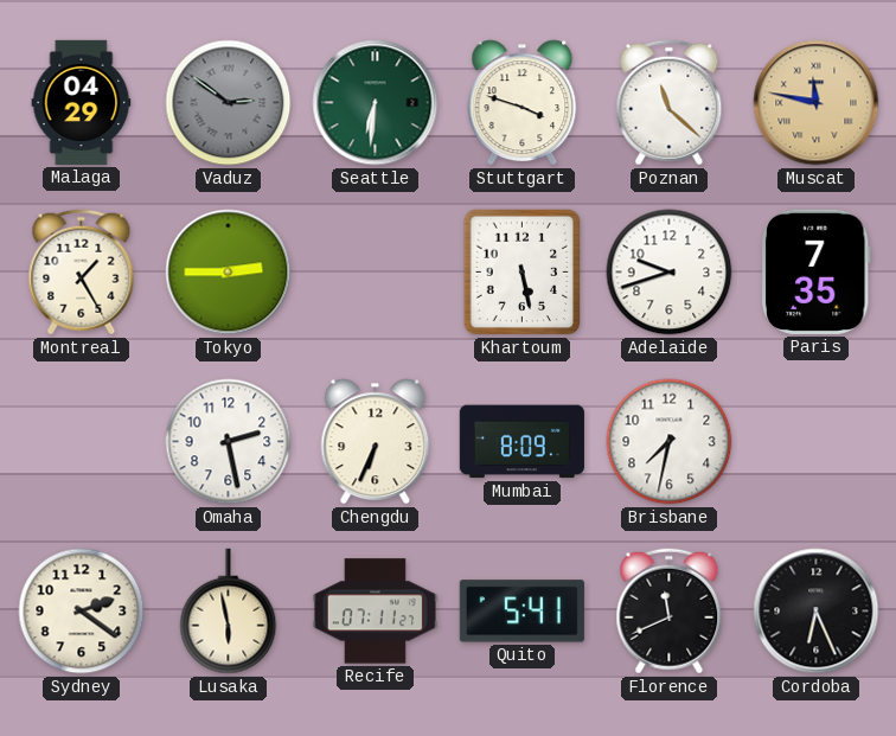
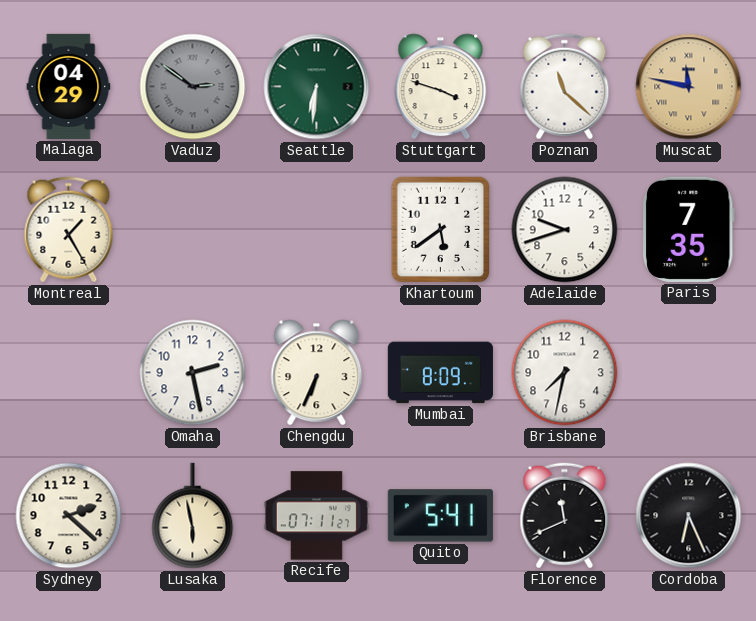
Tokyo: 2:45 -> none
Khartoum: 5:28 -> 5:39
Sydney: 2:21 -> 2:22
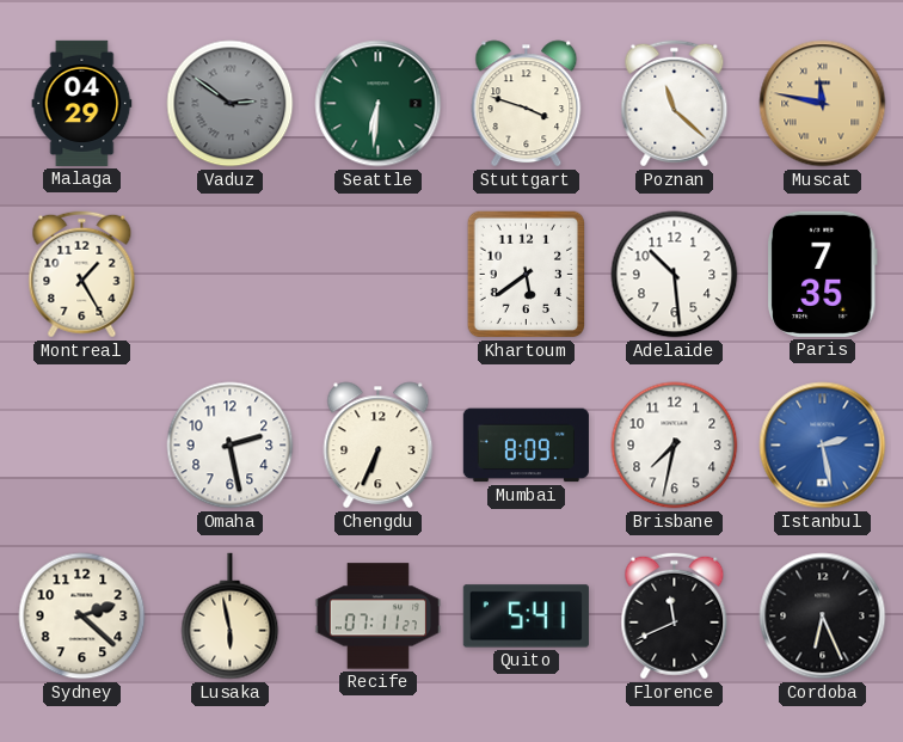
Adelaide: 9:42 -> 10:29
Istanbul: none -> 2:28
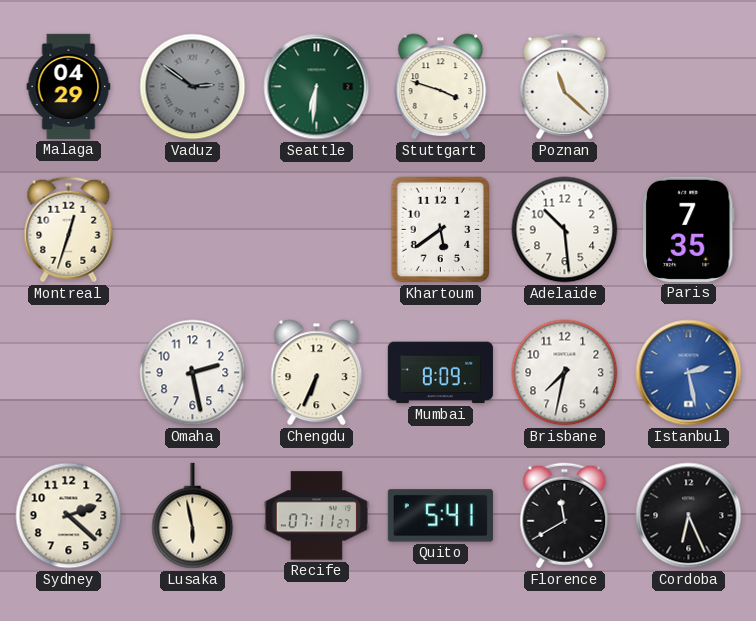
Muscat: 11:47 -> none
Montreal: 1:25 -> 12:33
Florence: 11:41 -> 11:40
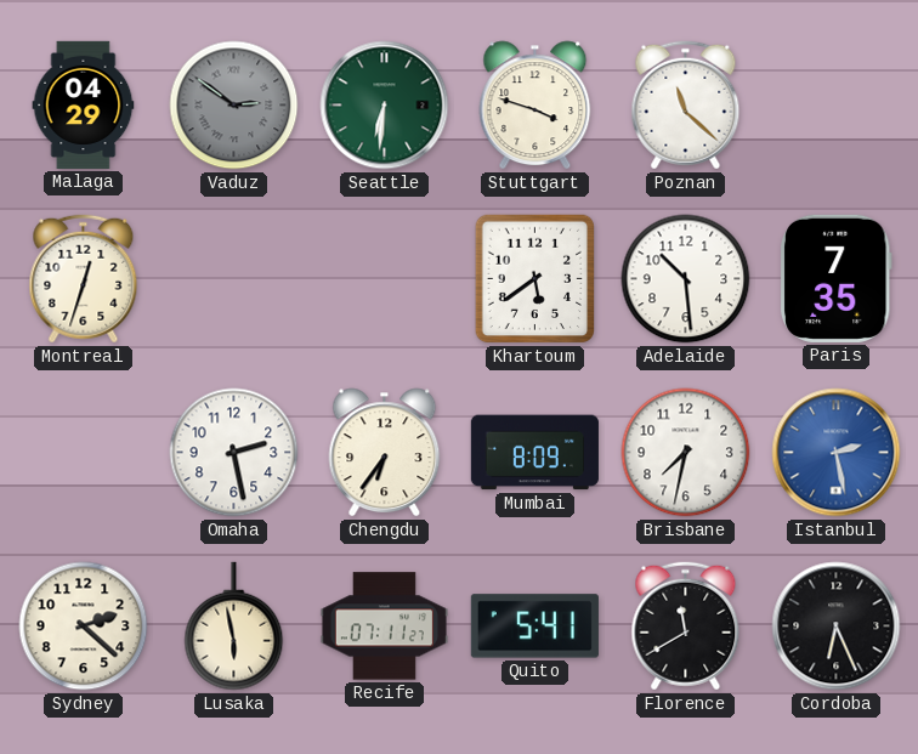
Chengdu: 6:34 -> 6:36
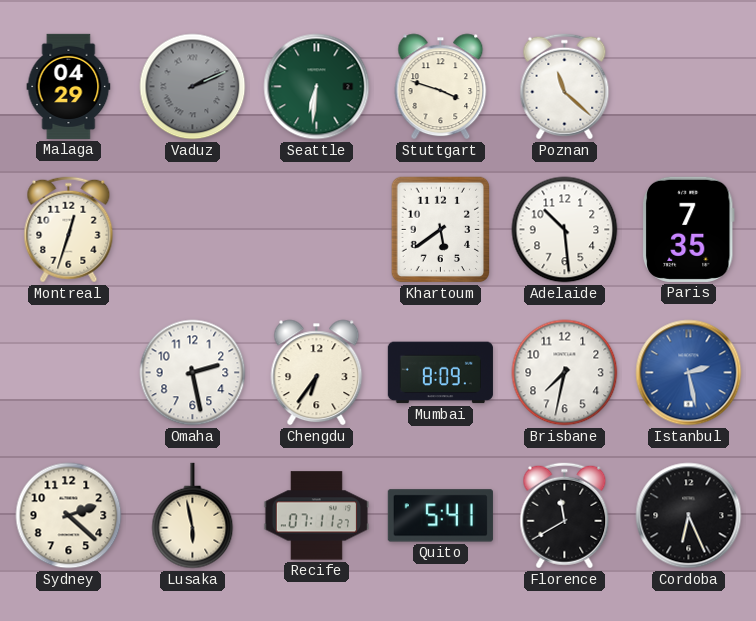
Vaduz: 2:51 -> 2:11
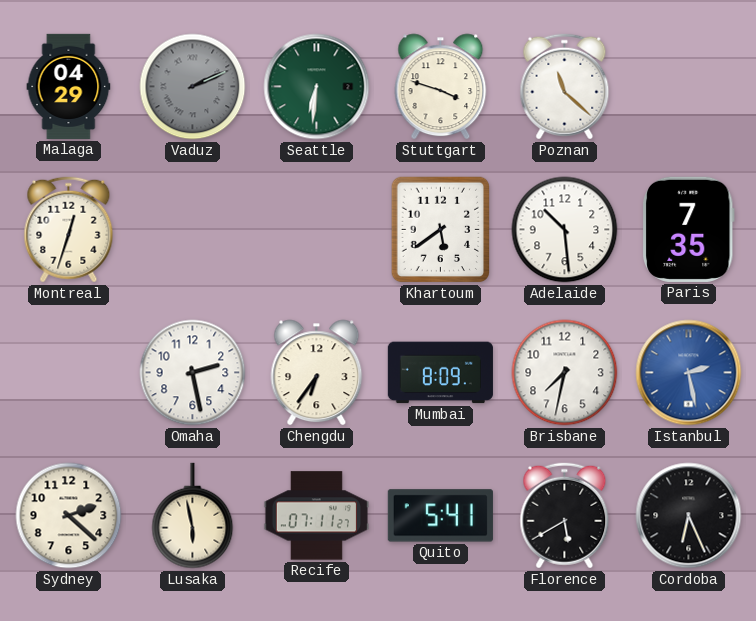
Florence: 11:40 -> 5:40
